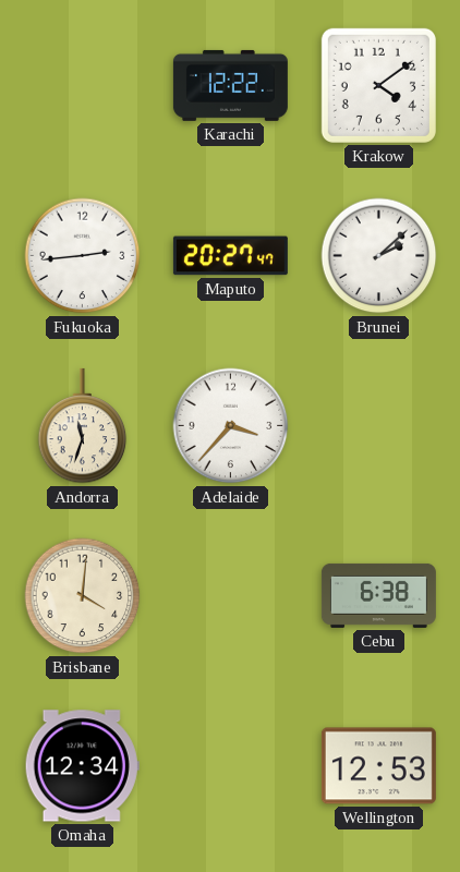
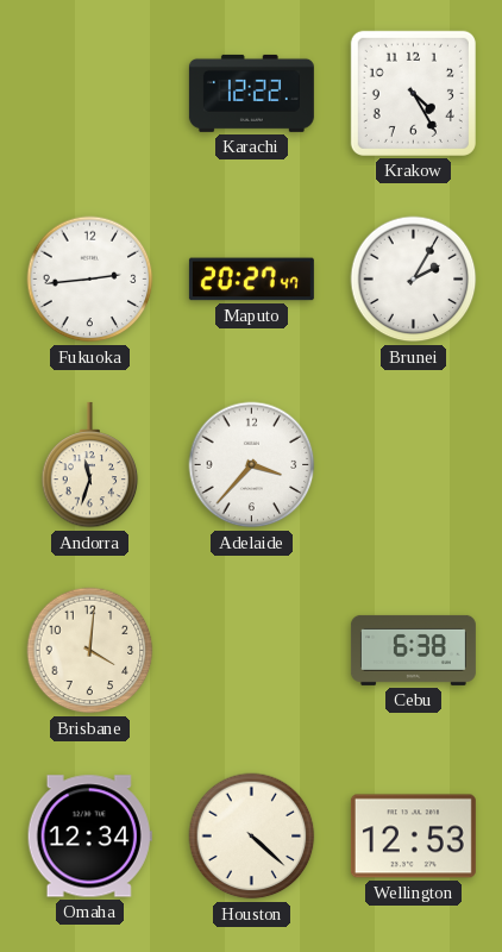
Krakow: 4:09 -> 4:25
Brunei: 2:08 -> 2:05
Houston: none -> 4:22
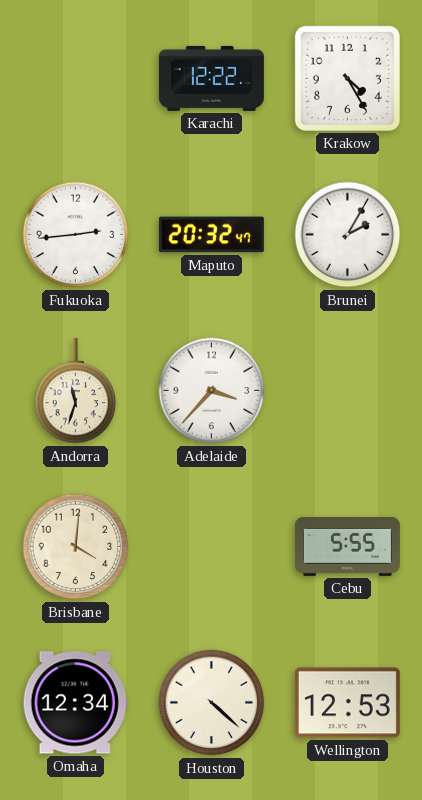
Maputo: 20:27 -> 20:32
Cebu: 6:38 -> 5:55
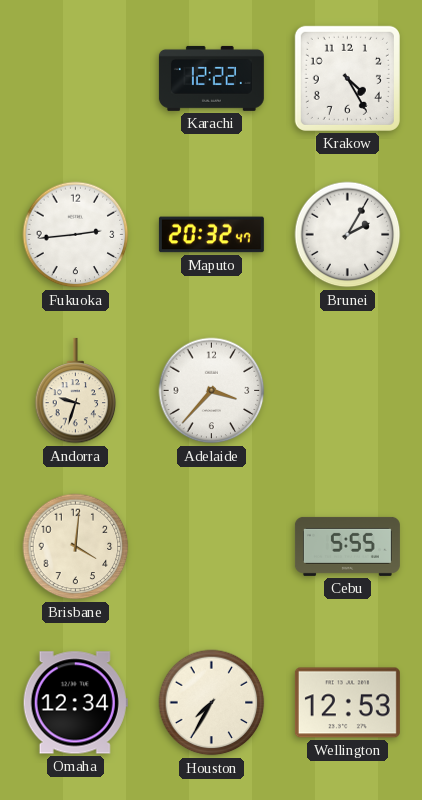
Andorra: 11:33 -> 9:33
Houston: 4:22 -> 7:35
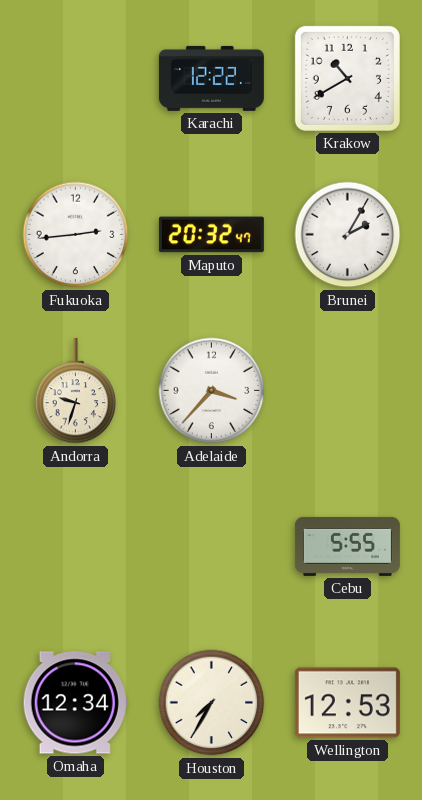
Krakow: 4:25 -> 10:40
Brisbane: 4:01 -> none
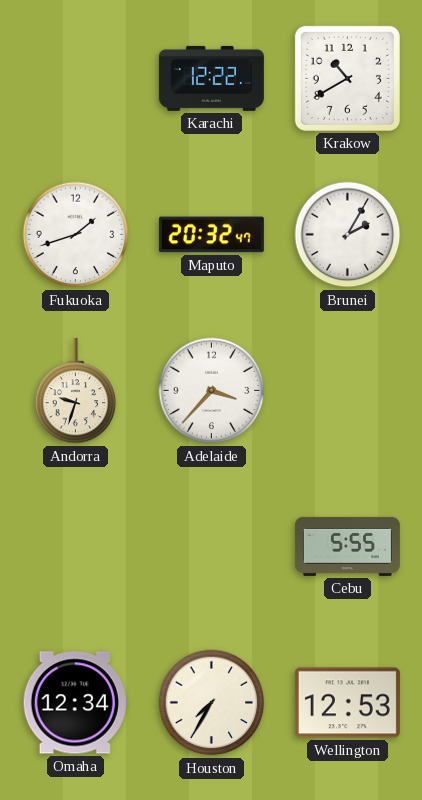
Fukuoka: 2:44 -> 1:42
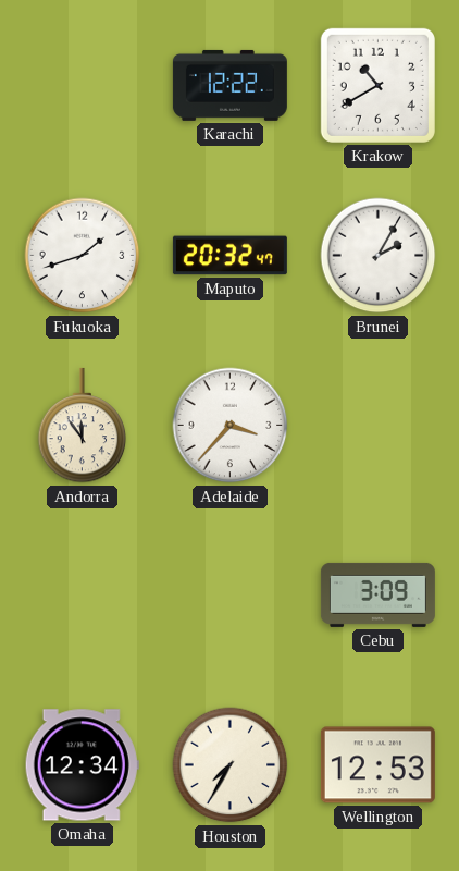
Andorra: 9:33 -> 11:54
Cebu: 5:55 -> 3:09
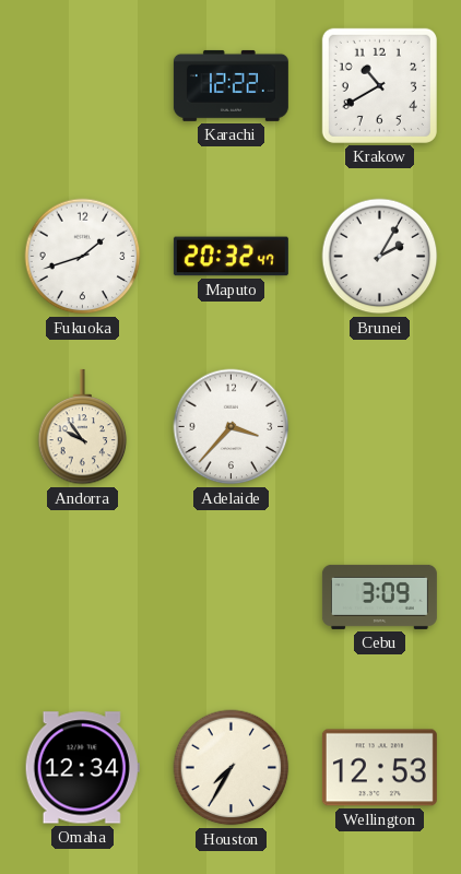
Andorra: 11:54 -> 9:54
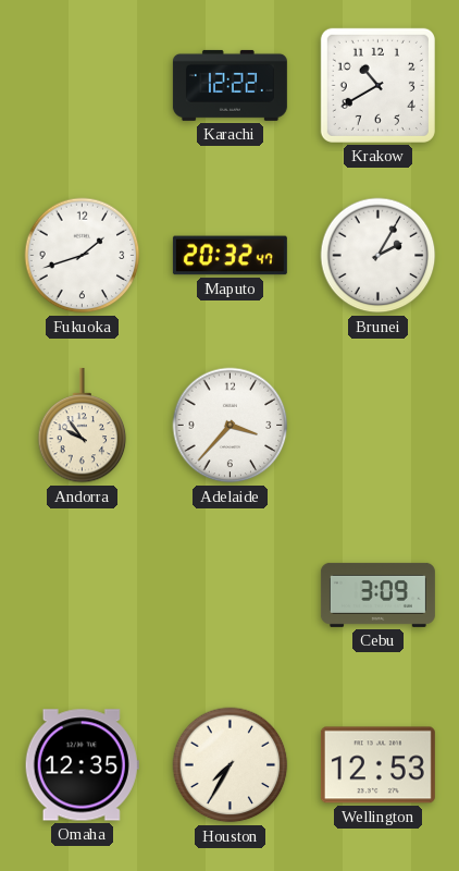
Omaha: 12:34 -> 12:35
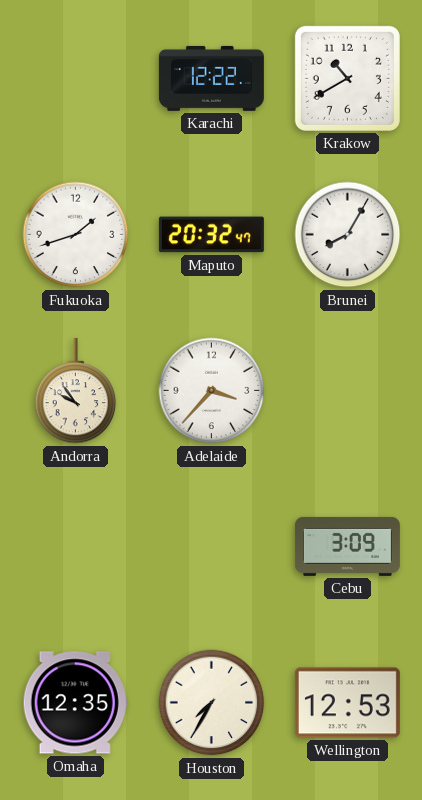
Brunei: 2:05 -> 8:05
